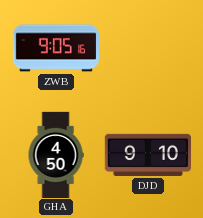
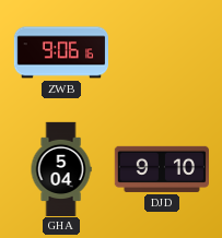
ZWB: 9:05 -> 9:06
GHA: 4:50 -> 5:04
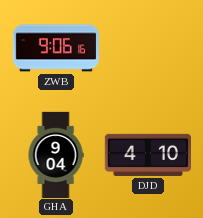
GHA: 5:04 -> 9:04
DJD: 9:10 -> 4:10
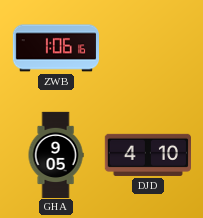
ZWB: 9:06 -> 1:06
GHA: 9:04 -> 9:05
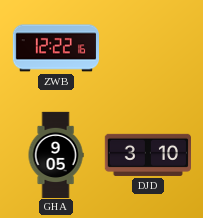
ZWB: 1:06 -> 12:22
DJD: 4:10 -> 3:10
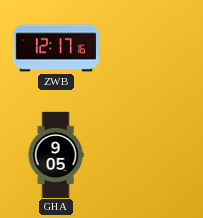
ZWB: 12:22 -> 12:17
DJD: 3:10 -> none
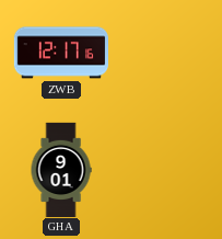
GHA: 9:05 -> 9:01
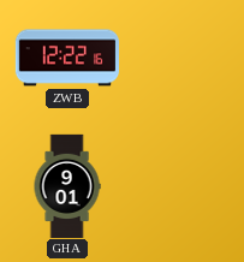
ZWB: 12:17 -> 12:22
